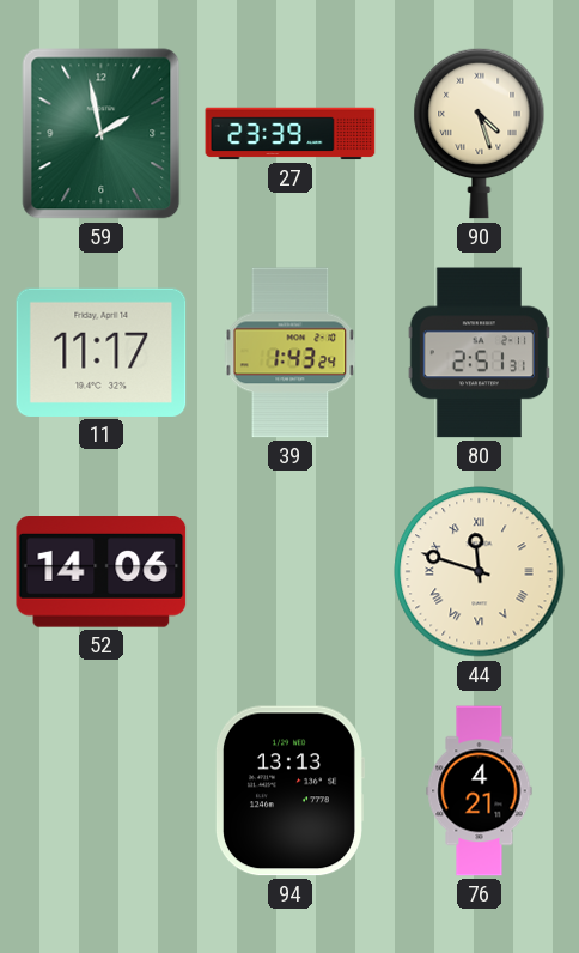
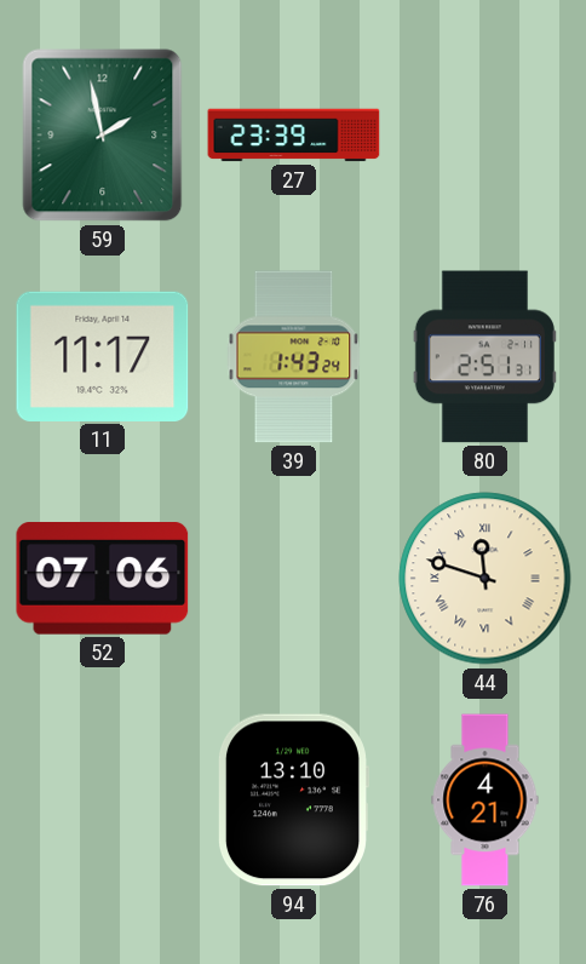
90: 4:27 -> none
52: 14:06 -> 07:06
94: 13:13 -> 13:10
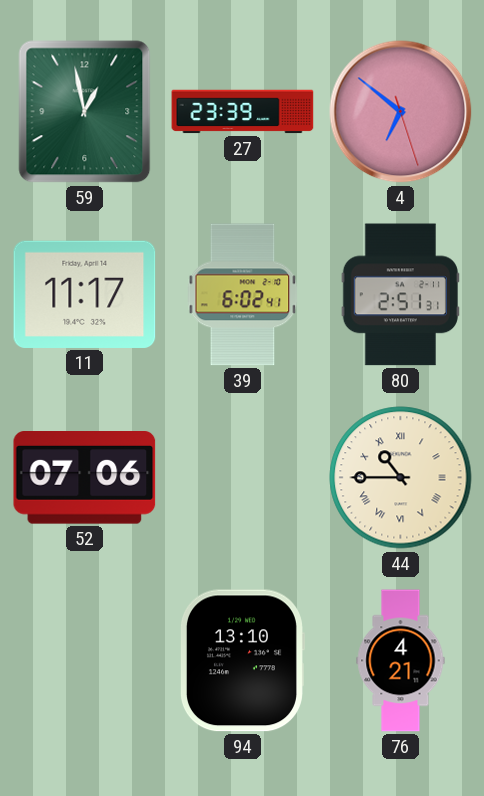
59: 1:58 -> 12:58
4: none -> 6:51
39: 1:43 -> 6:02
44: 11:48 -> 10:45
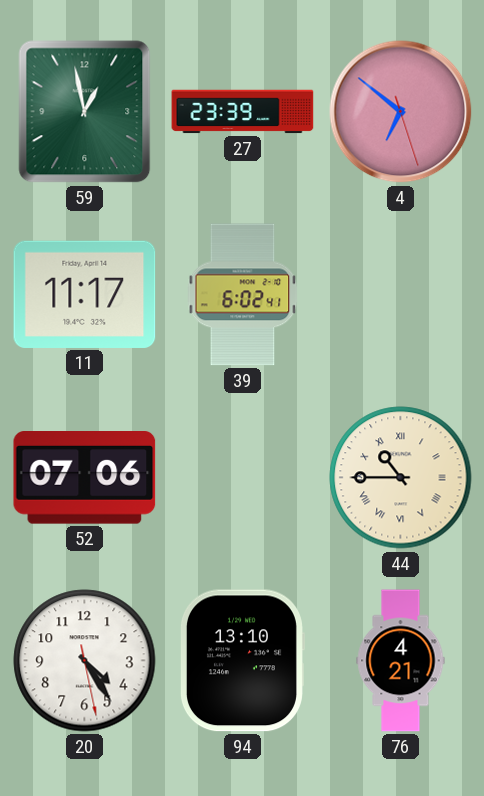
80: 2:51 -> none
20: none -> 4:24
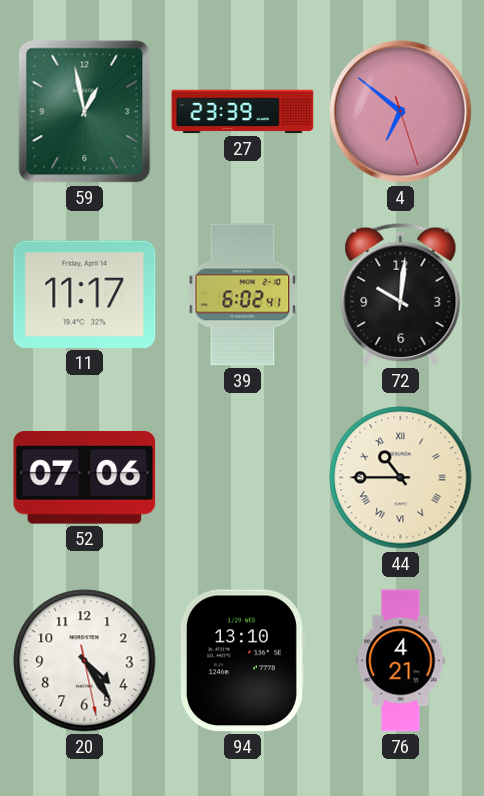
72: none -> 10:01
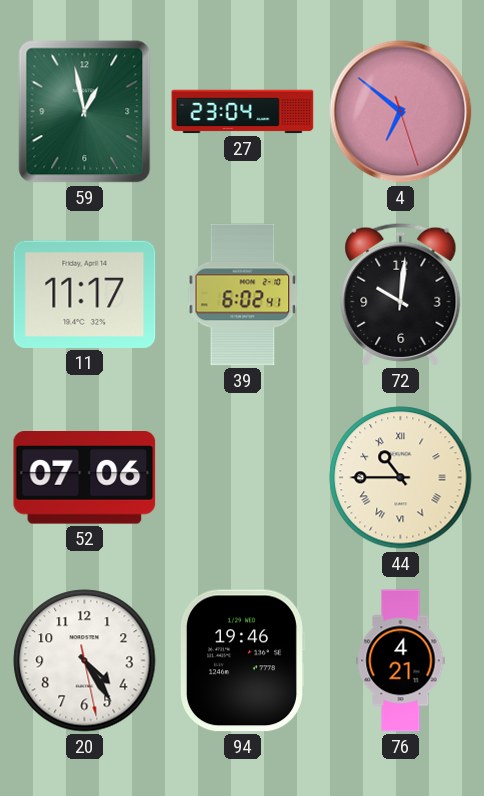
27: 23:39 -> 23:04
94: 13:10 -> 19:46
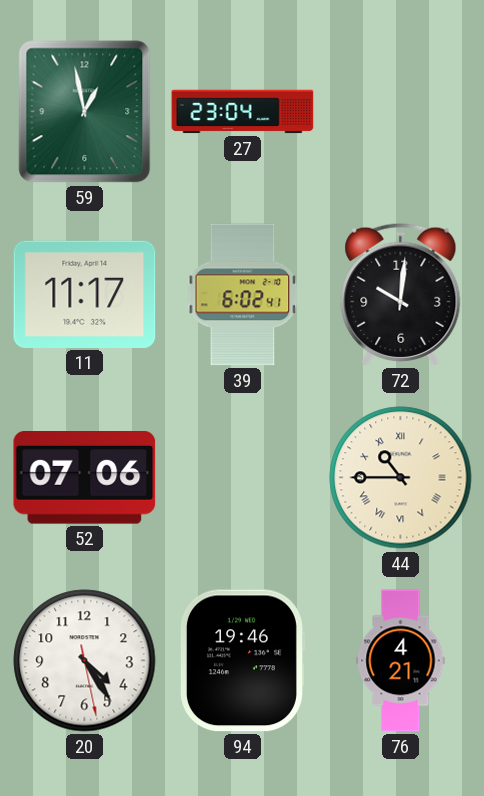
4: 6:51 -> none
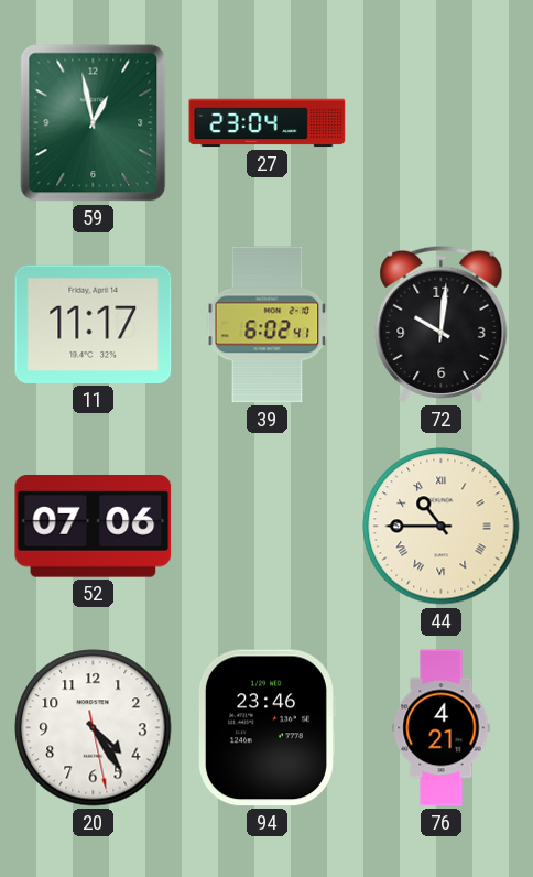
94: 19:46 -> 23:46
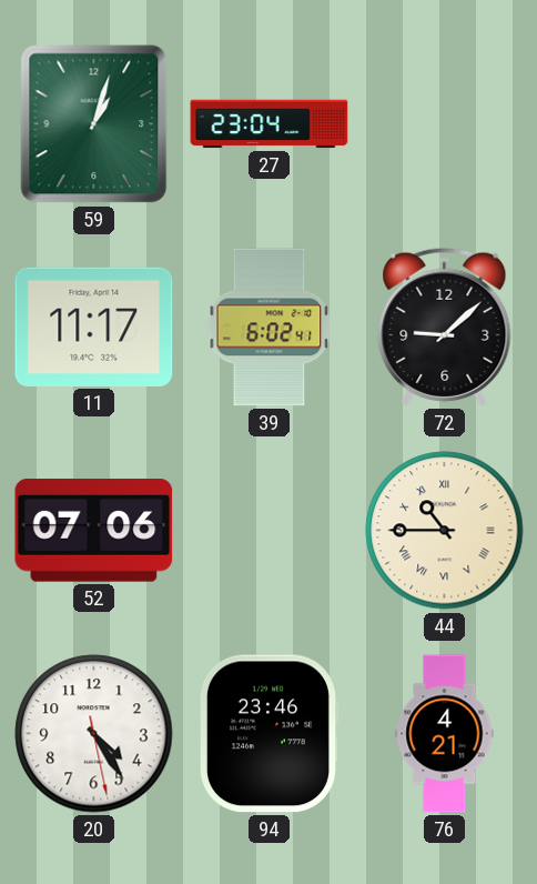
59: 12:58 -> 1:03
72: 10:01 -> 9:08
